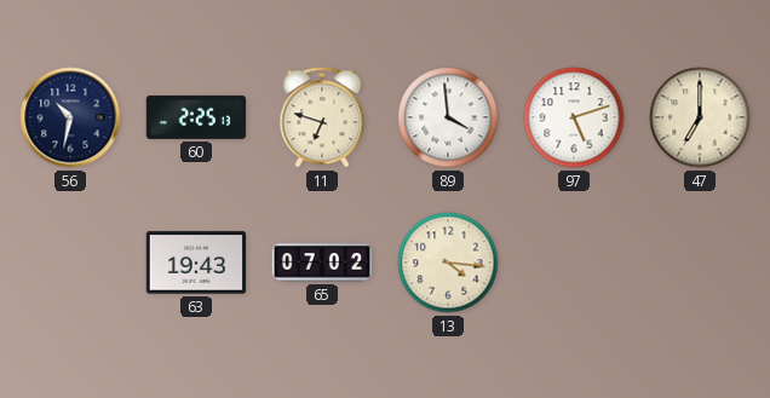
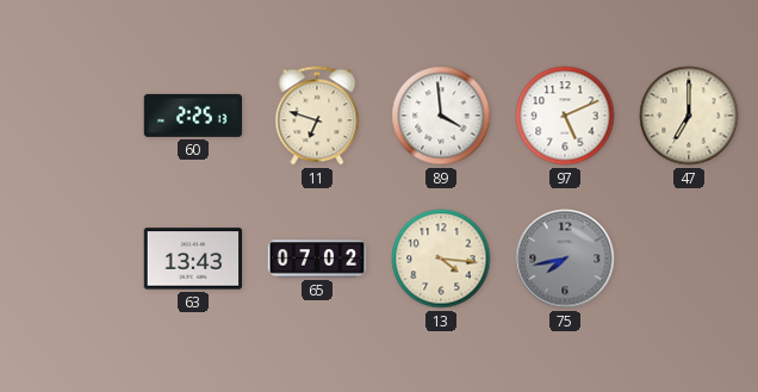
56: 10:32 -> none
97: 5:12 -> 5:11
63: 19:43 -> 13:43
75: none -> 7:43
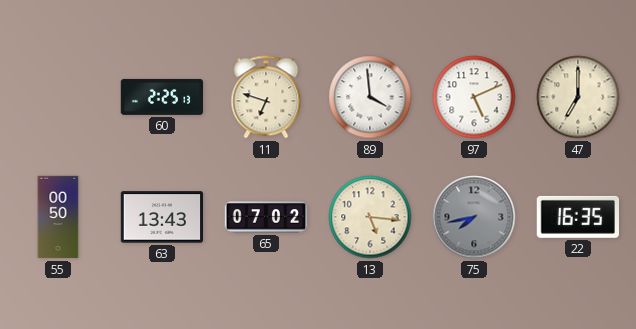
55: none -> 00:50
13: 4:16 -> 5:16
22: none -> 16:35
